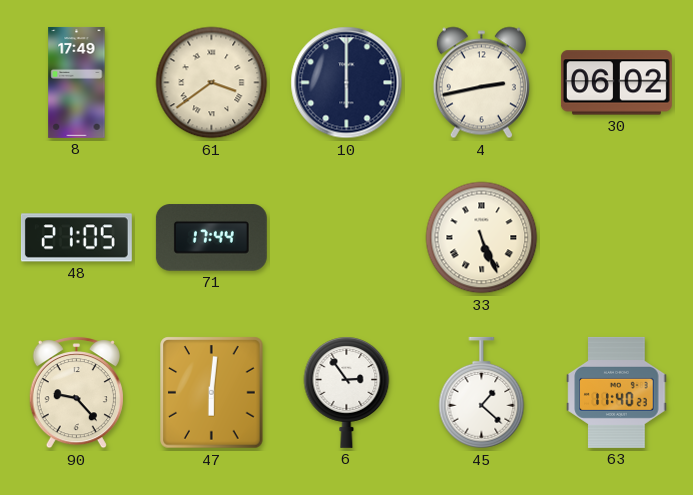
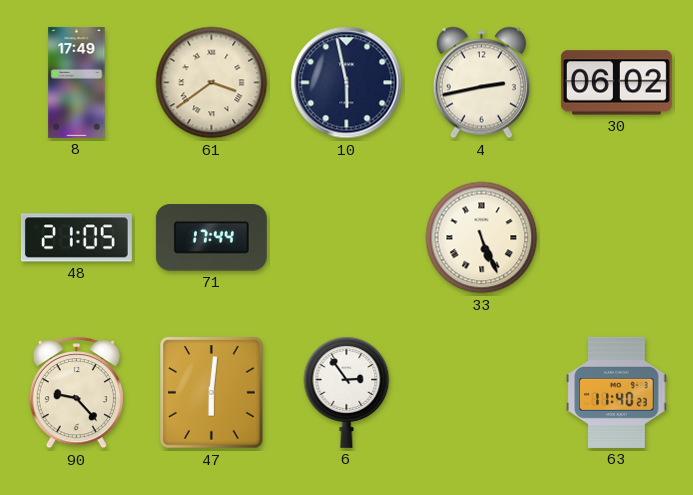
10: 6:00 -> 5:58
45: 1:22 -> none
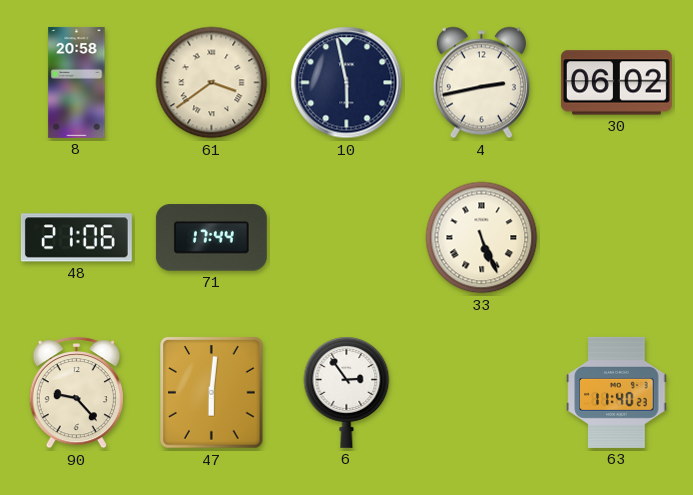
8: 17:49 -> 20:58
48: 21:05 -> 21:06
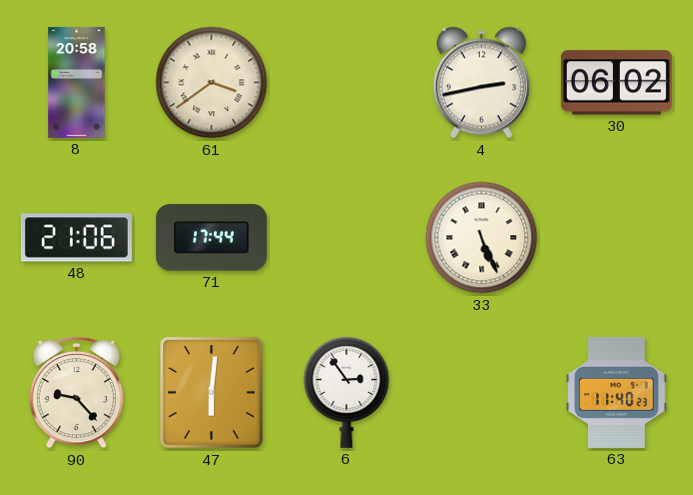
10: 5:58 -> none
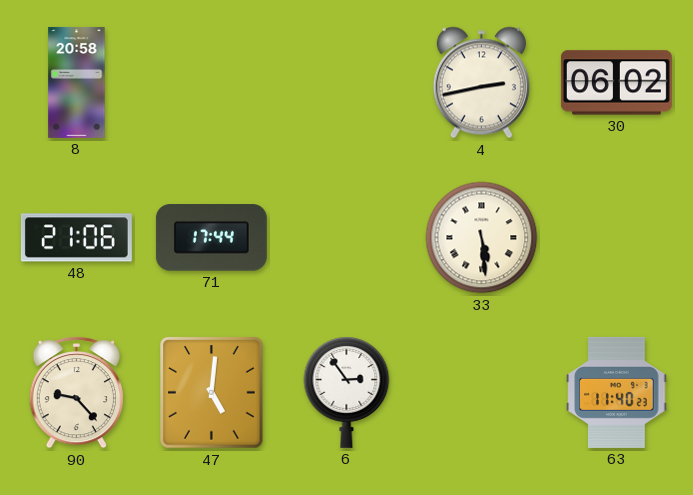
61: 3:39 -> none
33: 5:26 -> 5:29
47: 6:01 -> 5:01
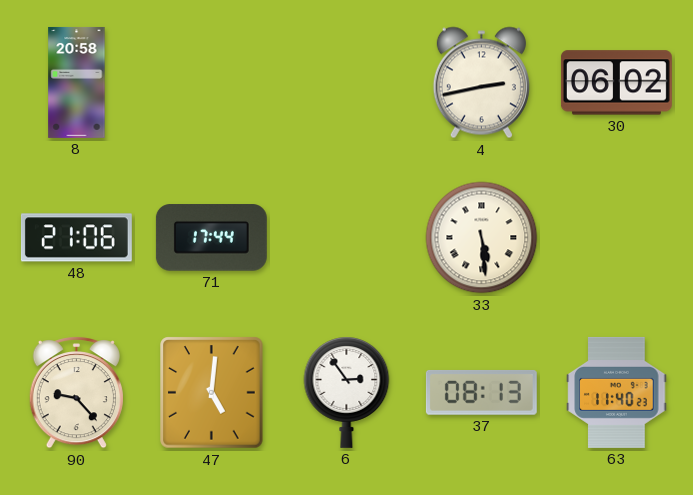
37: none -> 08:13
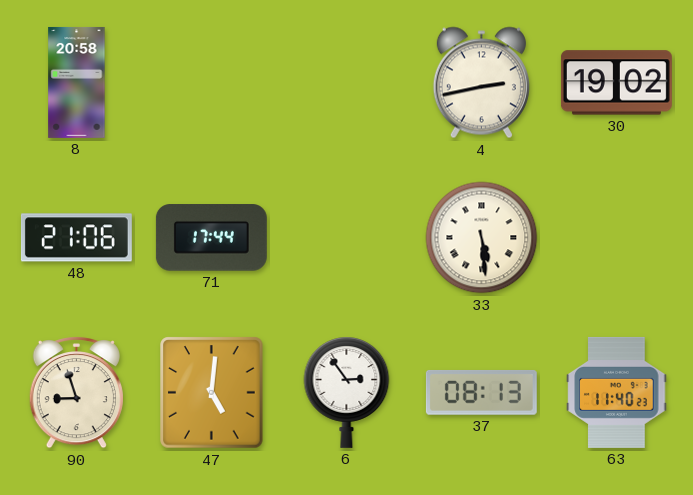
30: 06:02 -> 19:02
90: 9:23 -> 8:57
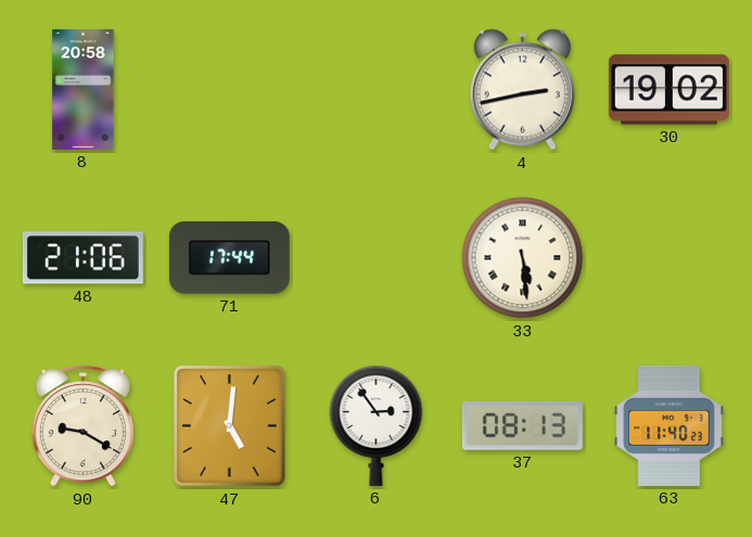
90: 8:57 -> 9:20
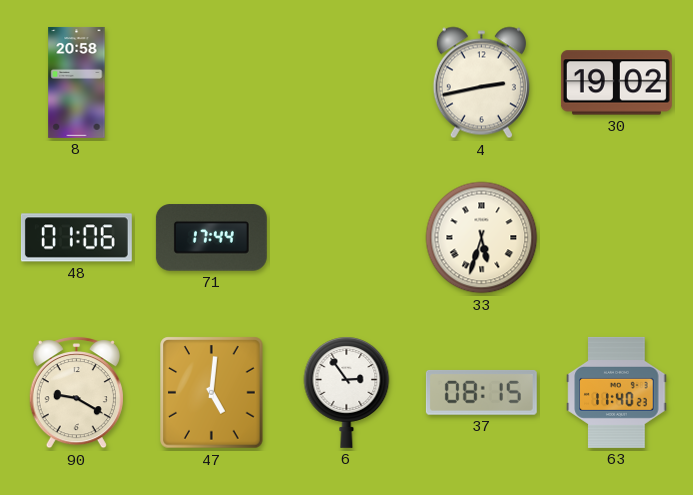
48: 21:06 -> 01:06
33: 5:29 -> 5:33
37: 08:13 -> 08:15
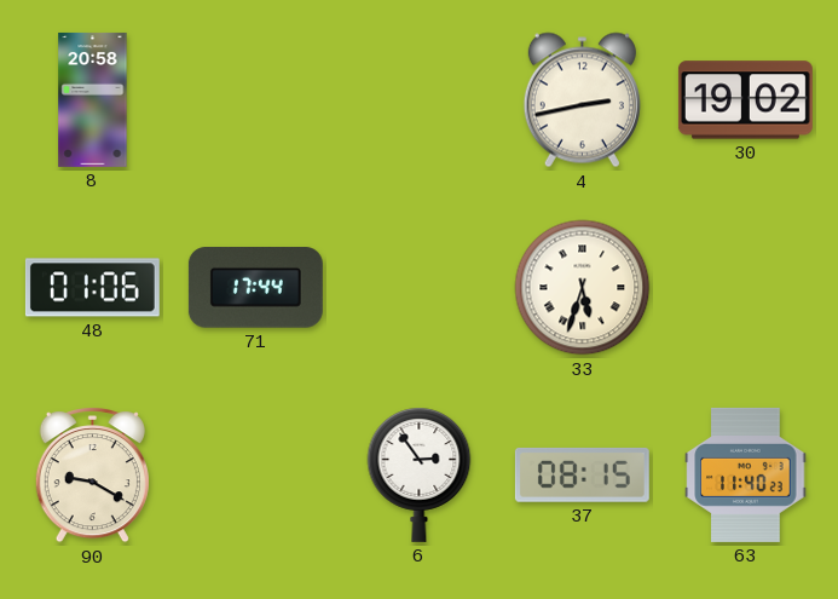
47: 5:01 -> none
